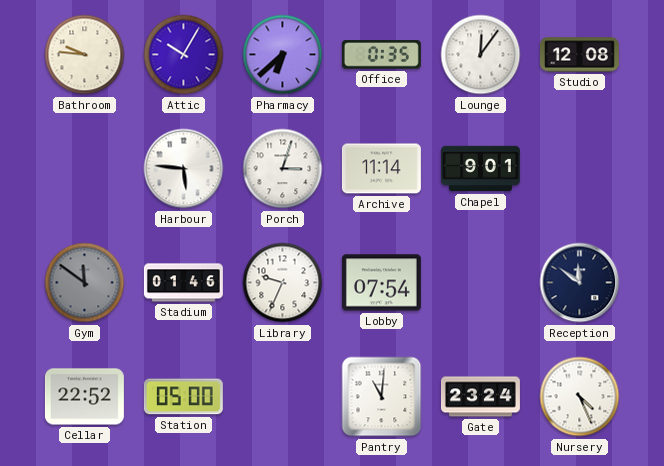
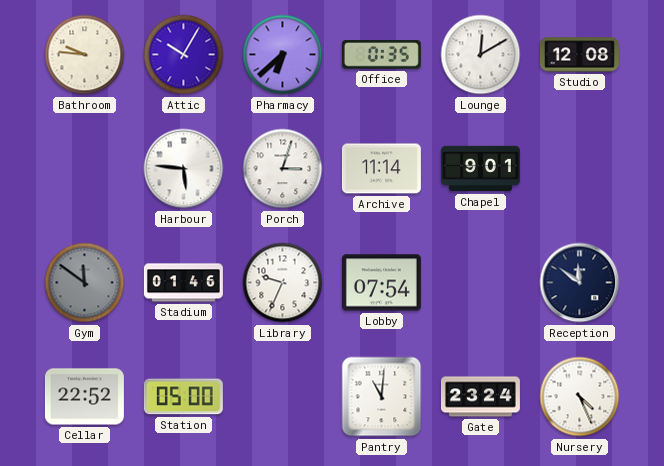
Lounge: 12:06 -> 12:10
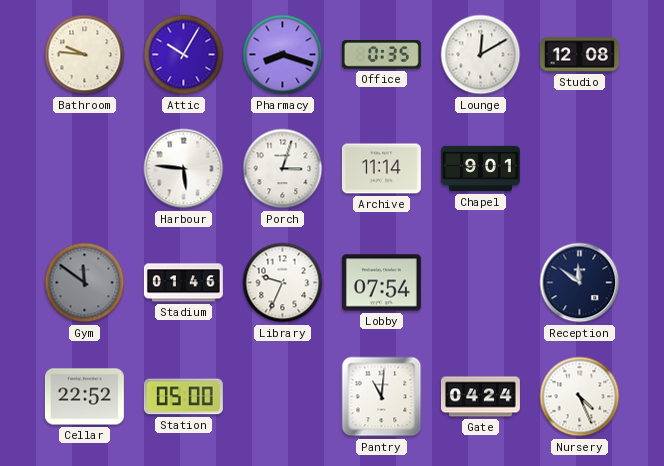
Pharmacy: 6:38 -> 8:18
Gate: 23:24 -> 04:24
